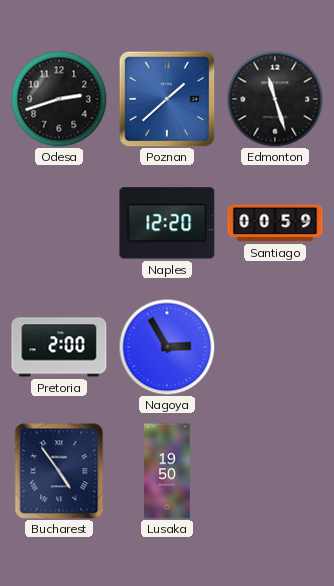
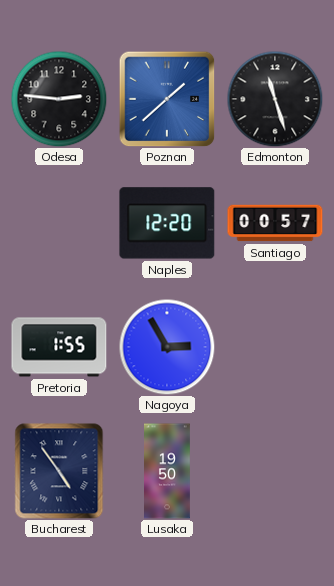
Odesa: 2:42 -> 2:46
Santiago: 00:59 -> 00:57
Pretoria: 2:00 -> 1:55
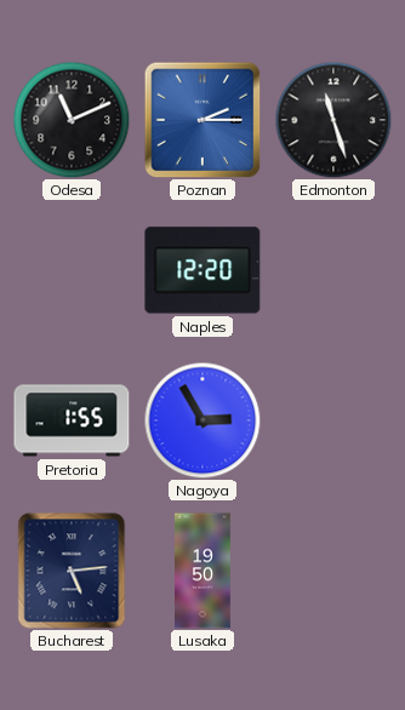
Odesa: 2:46 -> 11:11
Poznan: 1:38 -> 2:15
Santiago: 00:57 -> none
Bucharest: 4:54 -> 5:14
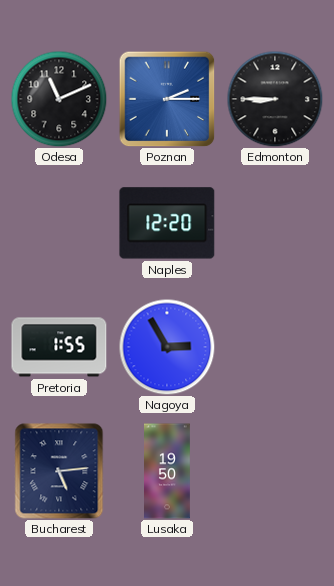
Edmonton: 11:27 -> 8:45
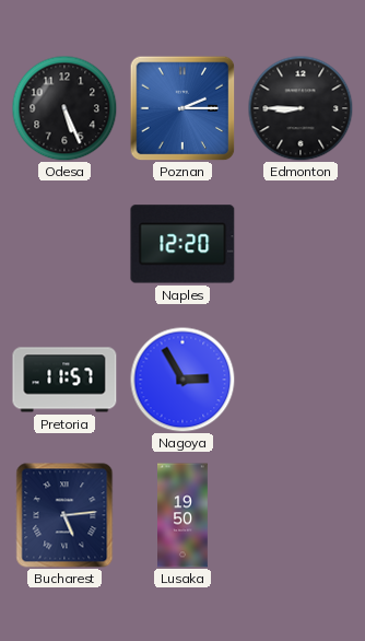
Odesa: 11:11 -> 5:26
Pretoria: 1:55 -> 11:57
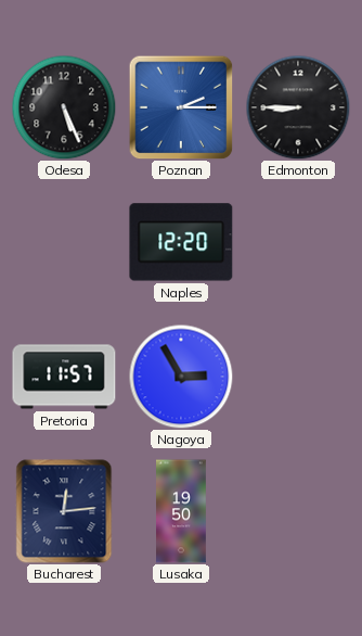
Bucharest: 5:14 -> 12:14
